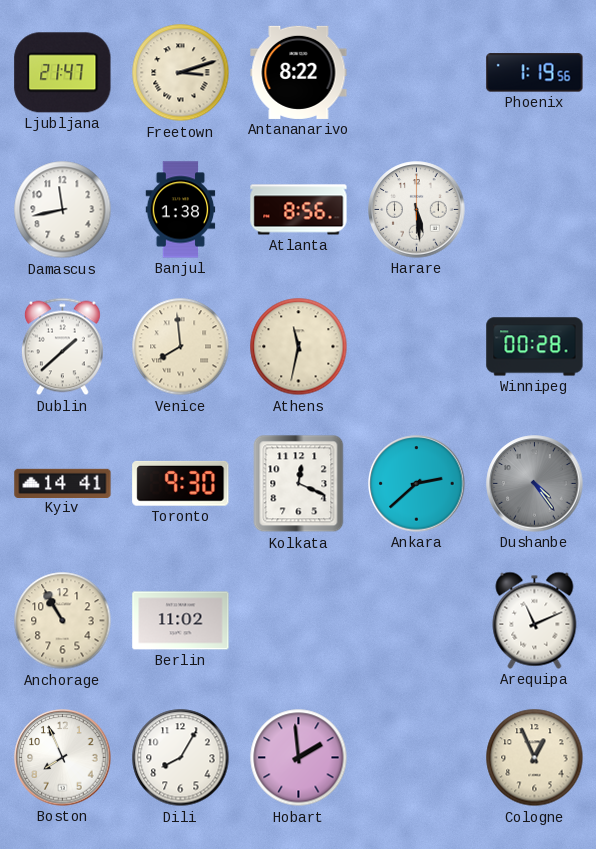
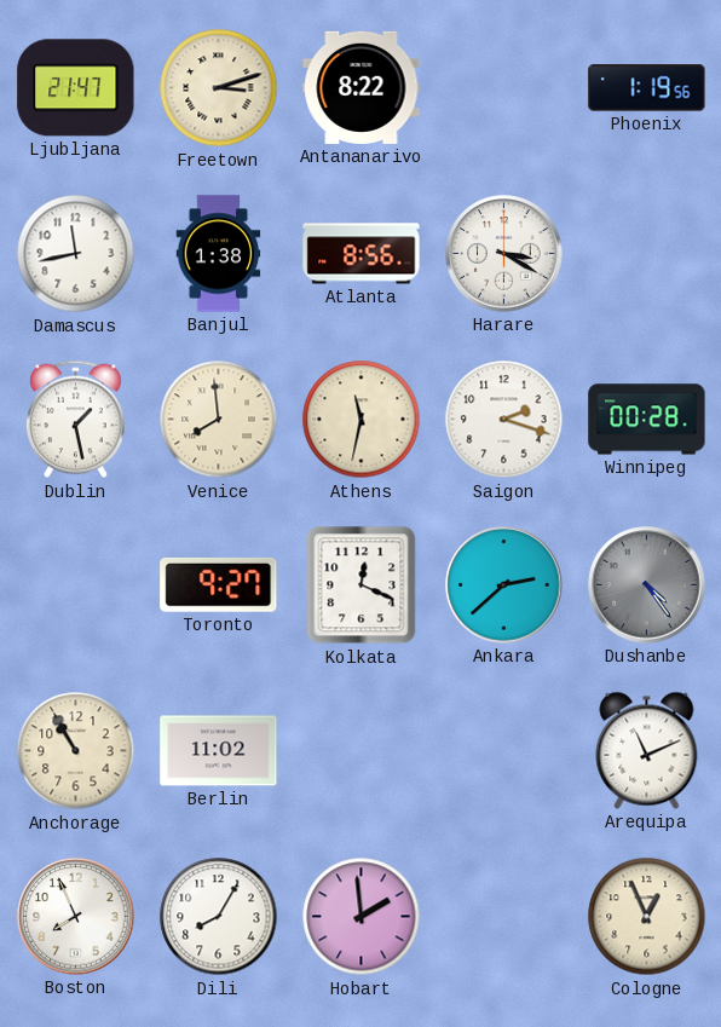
Harare: 5:29 -> 3:20
Dublin: 1:38 -> 1:28
Saigon: none -> 2:18
Kyiv: 14:41 -> none
Toronto: 9:30 -> 9:27
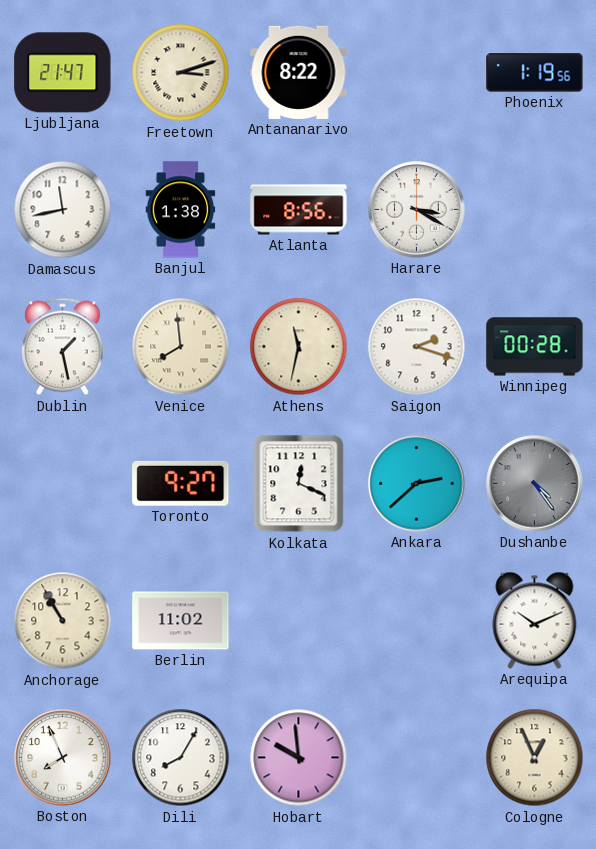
Arequipa: 11:11 -> 10:11
Hobart: 1:59 -> 9:59
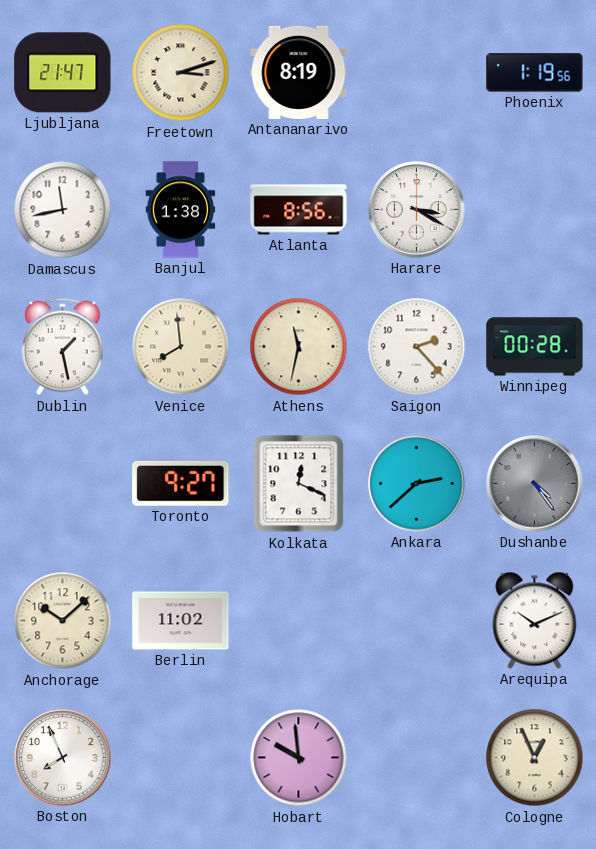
Antananarivo: 8:22 -> 8:19
Saigon: 2:18 -> 2:23
Anchorage: 10:55 -> 10:08
Dili: 8:05 -> none
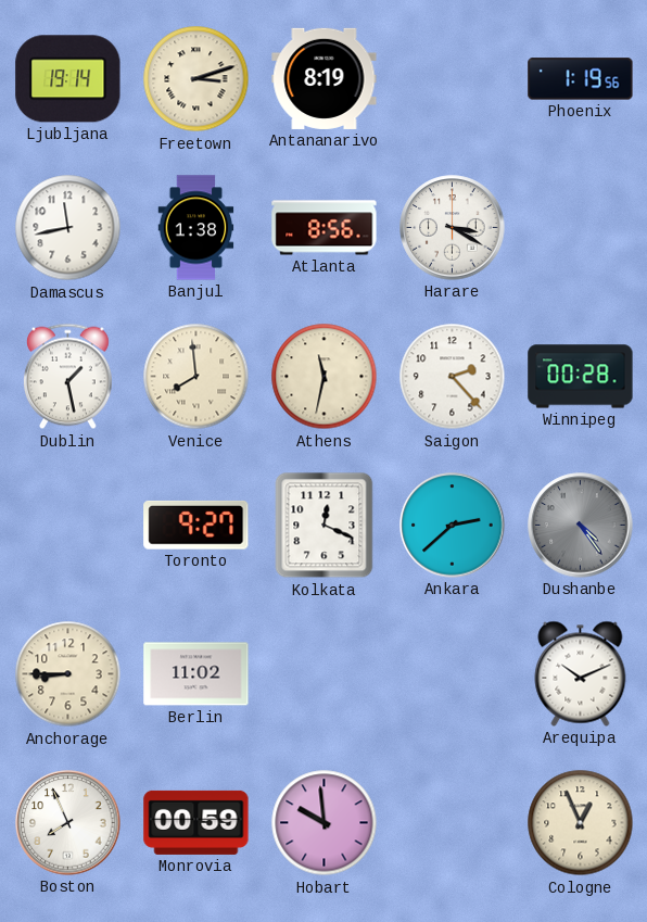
Ljubljana: 21:47 -> 19:14
Anchorage: 10:08 -> 8:45
Monrovia: none -> 00:59
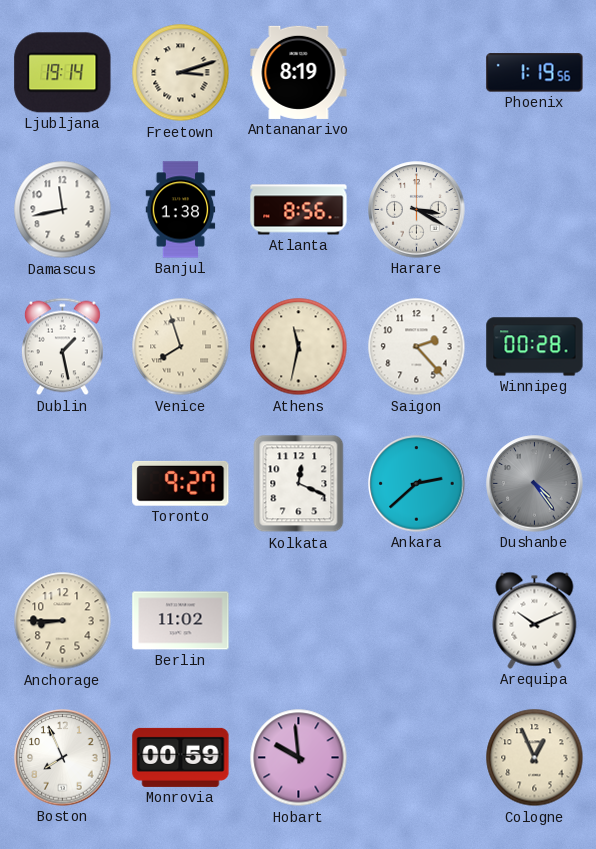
Venice: 7:59 -> 7:57
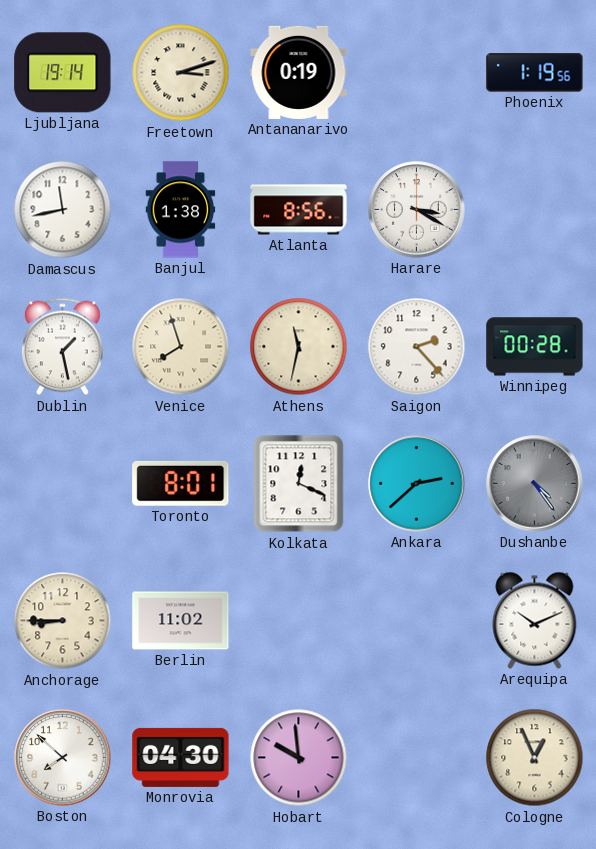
Antananarivo: 8:19 -> 0:19
Toronto: 9:27 -> 8:01
Boston: 7:56 -> 7:52
Monrovia: 00:59 -> 04:30
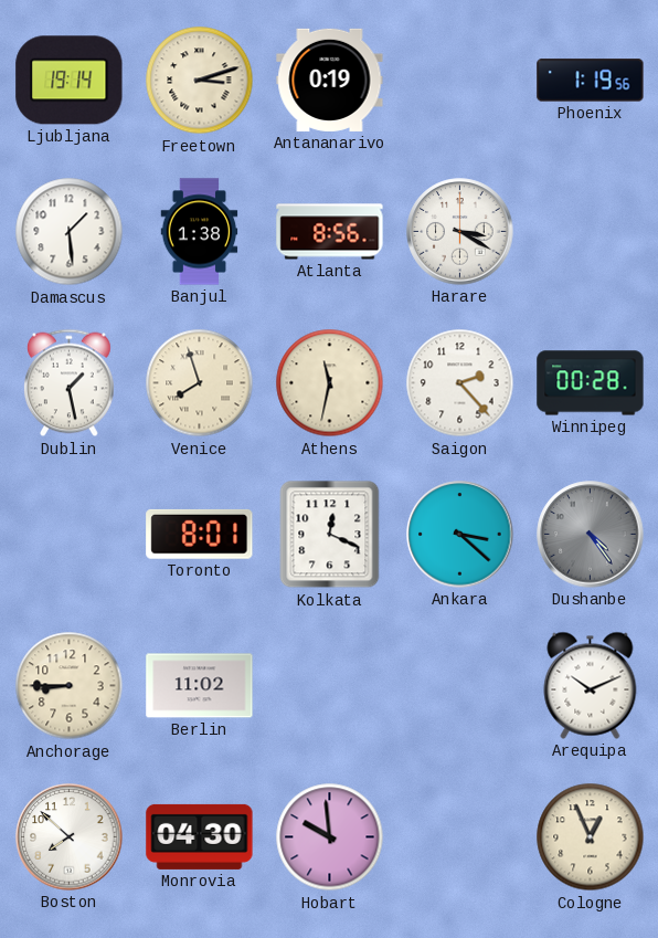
Damascus: 11:43 -> 1:29
Ankara: 2:38 -> 3:22
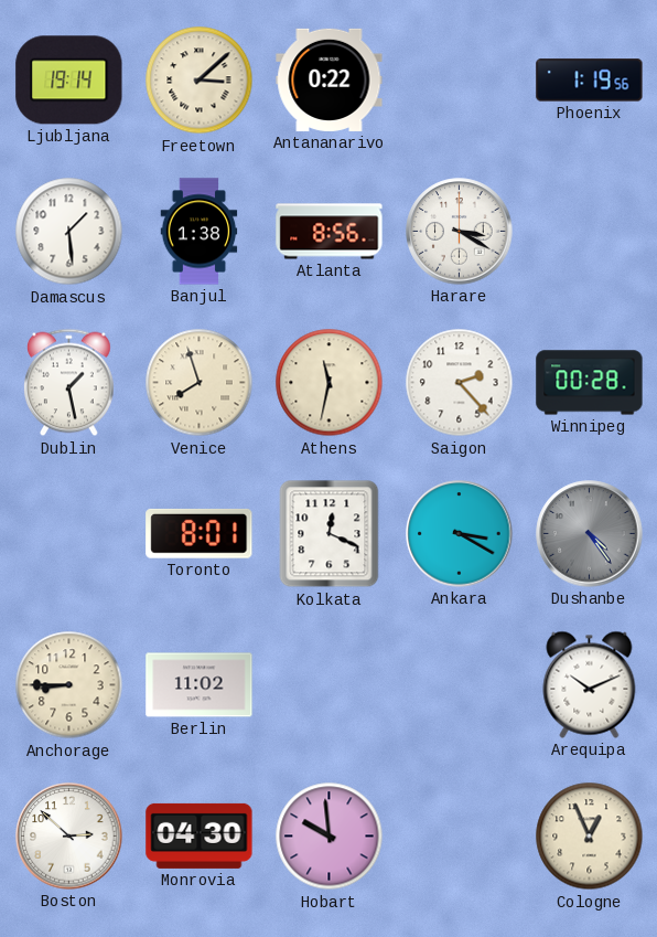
Freetown: 3:12 -> 3:08
Antananarivo: 0:19 -> 0:22
Ankara: 3:22 -> 3:20
Boston: 7:52 -> 2:52
